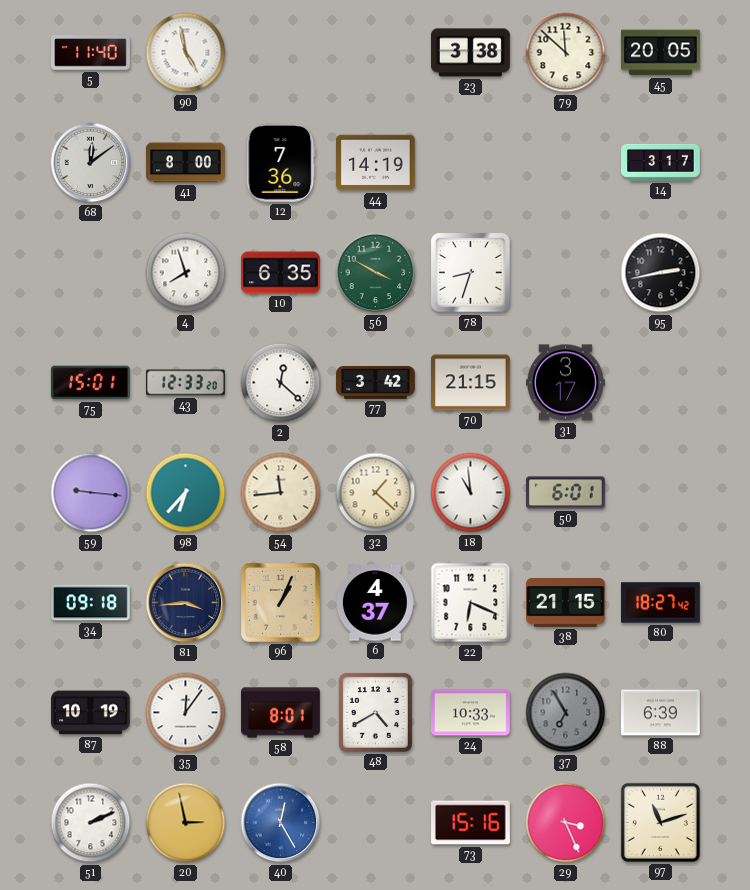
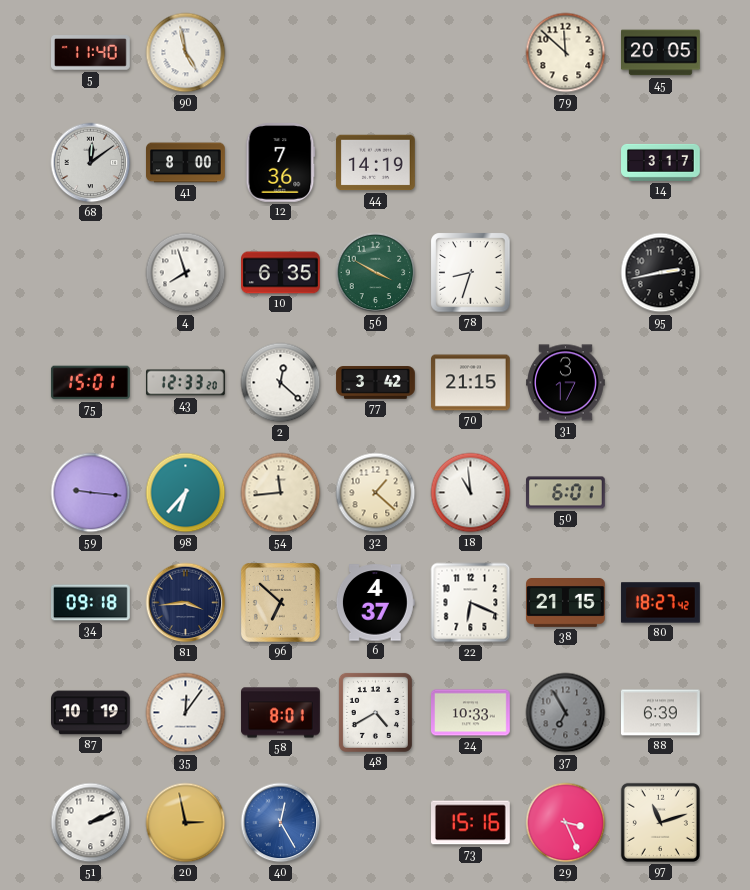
23: 3:38 -> none
96: 1:04 -> 6:52
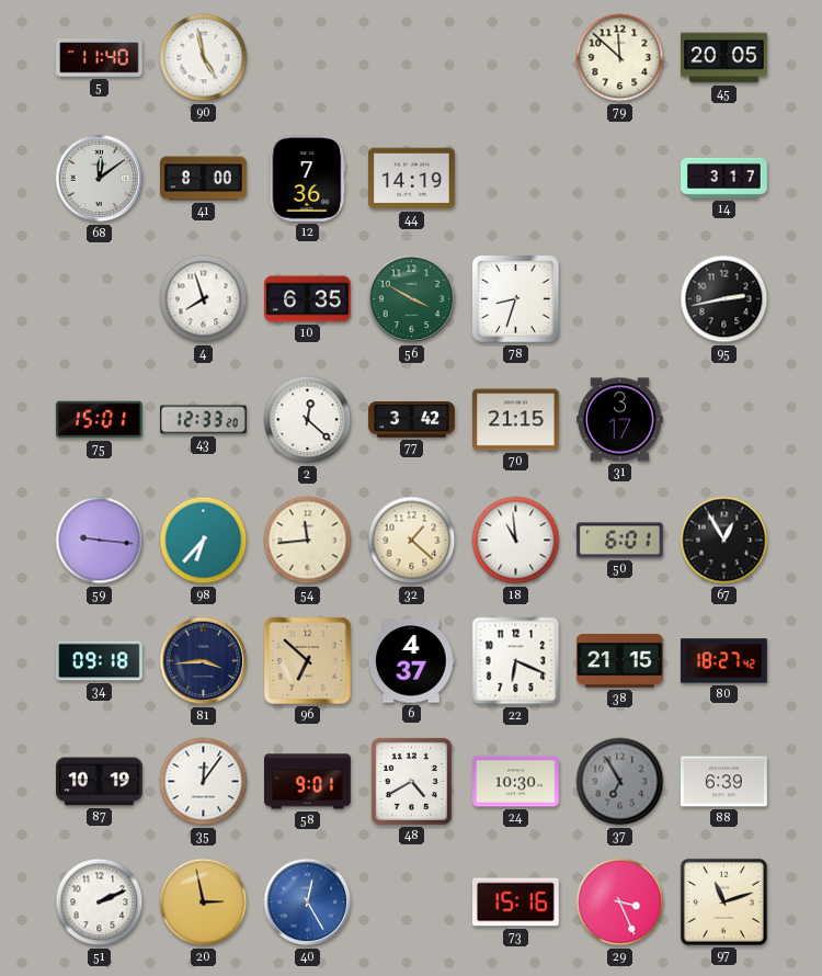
67: none -> 12:55
58: 8:01 -> 9:01
24: 10:33 -> 10:30
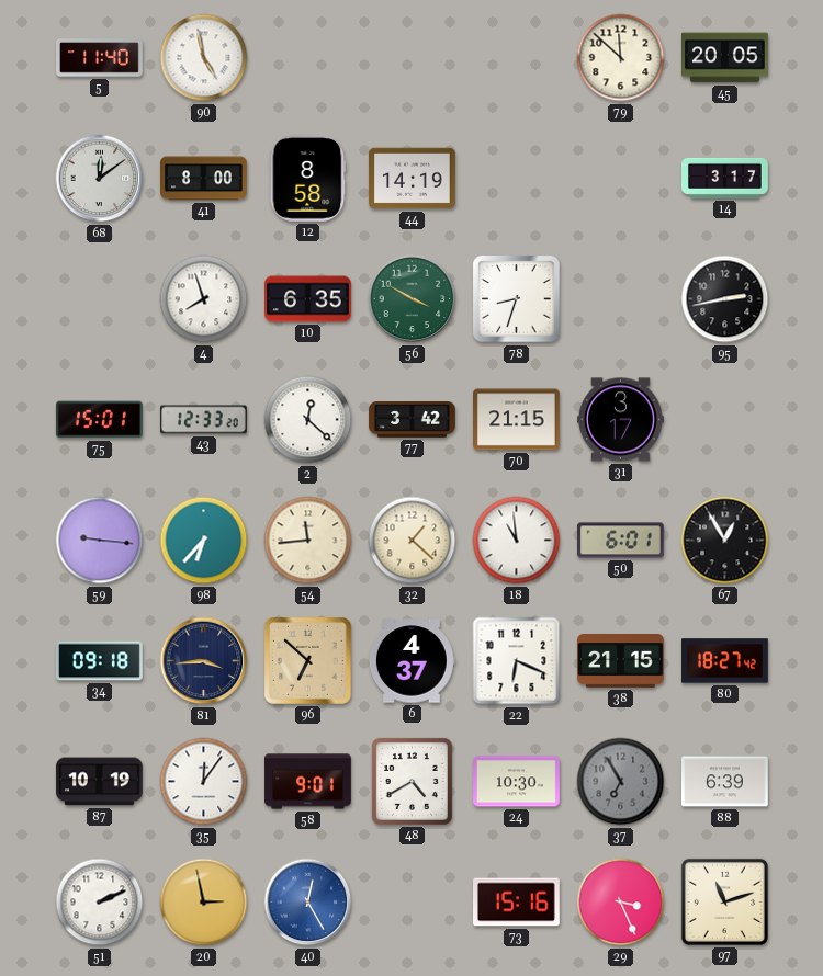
12: 7:36 -> 8:58
